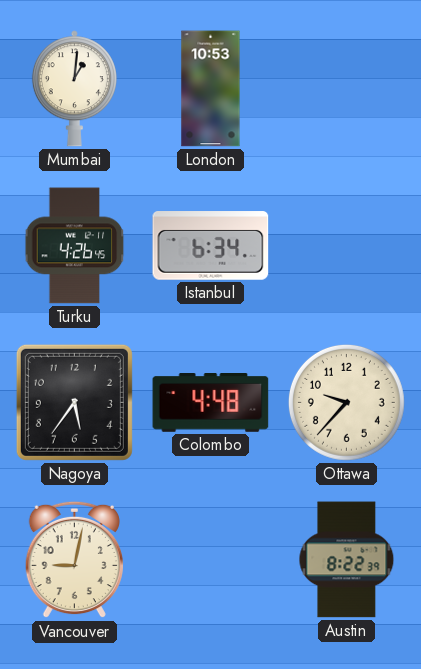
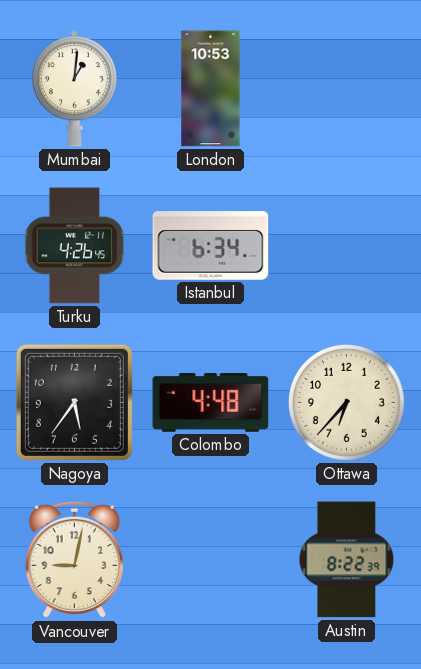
Ottawa: 9:37 -> 6:37
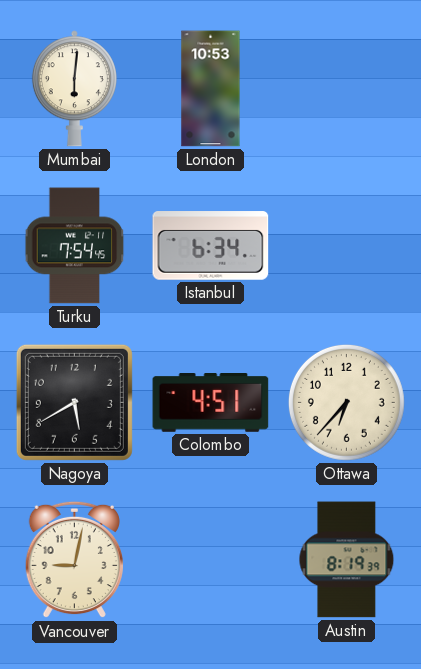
Mumbai: 1:01 -> 6:01
Turku: 4:26 -> 7:54
Nagoya: 5:36 -> 5:40
Colombo: 4:48 -> 4:51
Austin: 8:22 -> 8:19
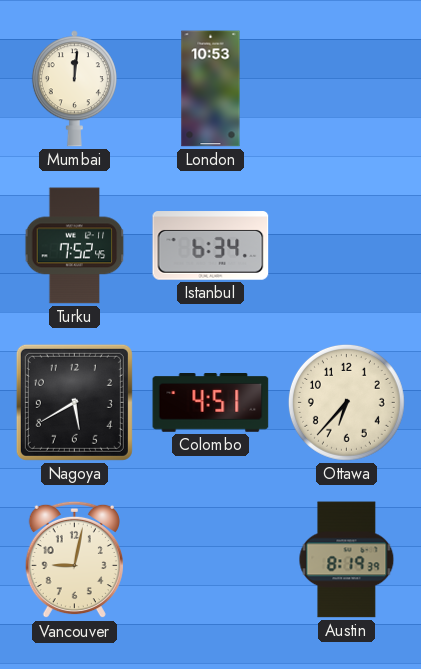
Mumbai: 6:01 -> 12:01
Turku: 7:54 -> 7:52
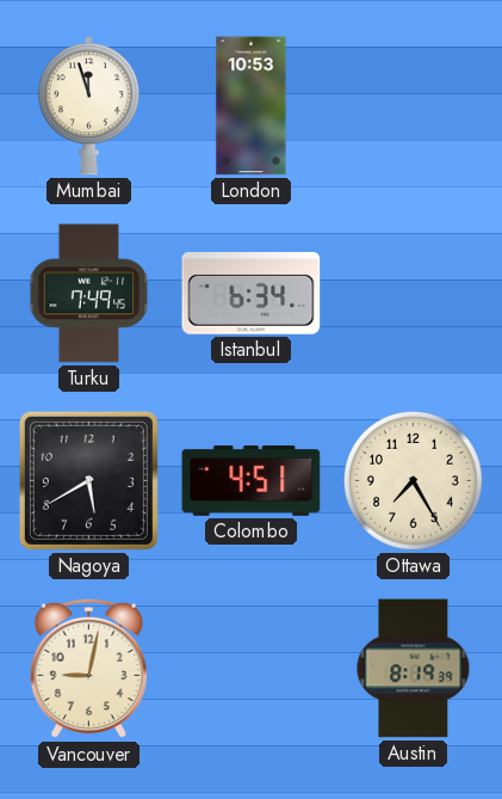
Mumbai: 12:01 -> 11:57
Turku: 7:52 -> 7:49
Ottawa: 6:37 -> 7:25
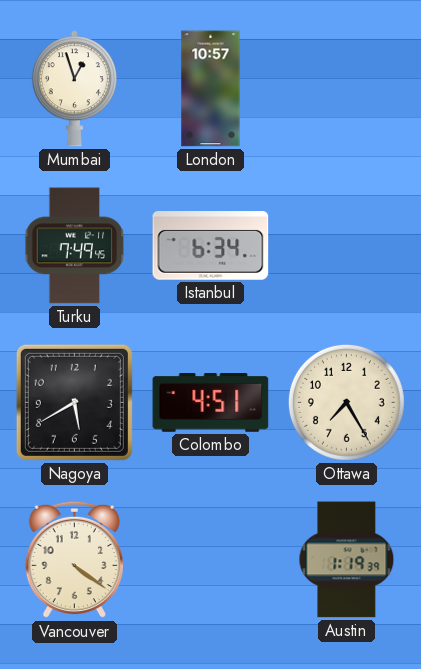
Mumbai: 11:57 -> 12:57
London: 10:53 -> 10:57
Vancouver: 9:02 -> 4:21
Austin: 8:19 -> 1:19
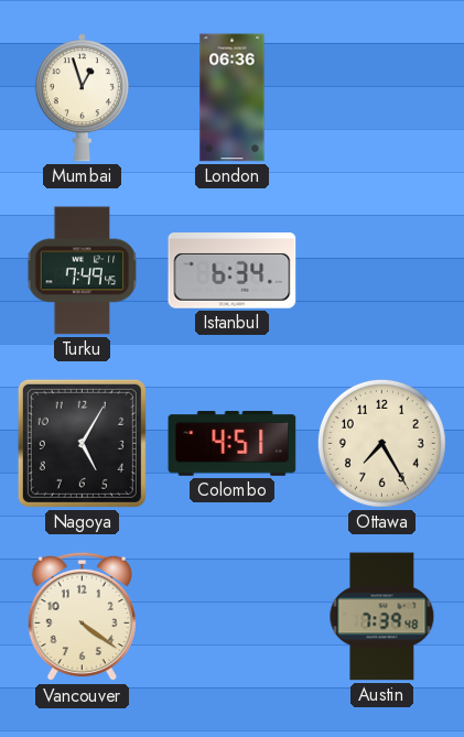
London: 10:57 -> 06:36
Nagoya: 5:40 -> 5:05
Austin: 1:19 -> 7:39
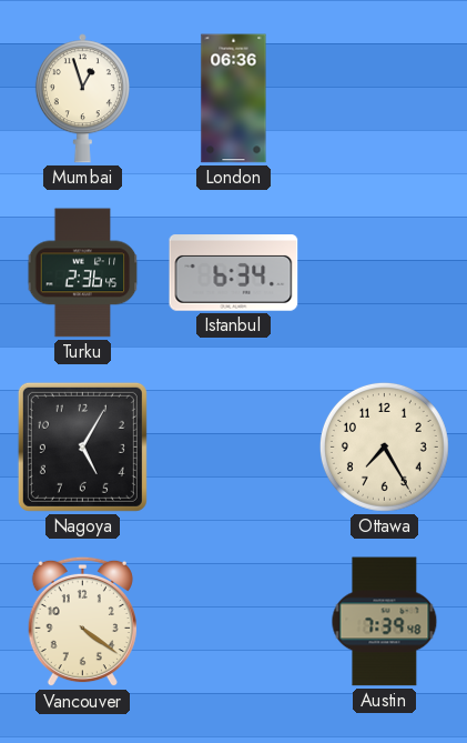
Turku: 7:49 -> 2:36
Colombo: 4:51 -> none
